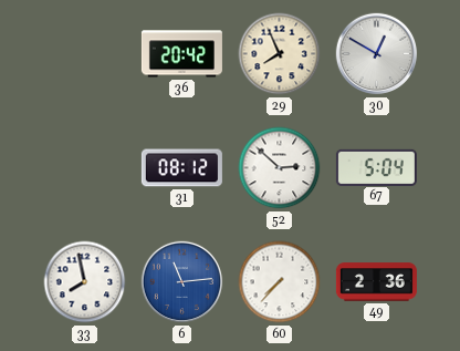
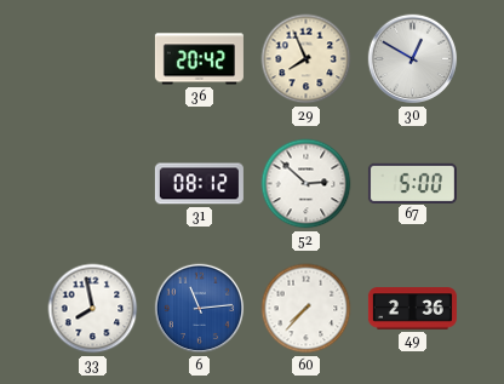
67: 5:04 -> 5:00
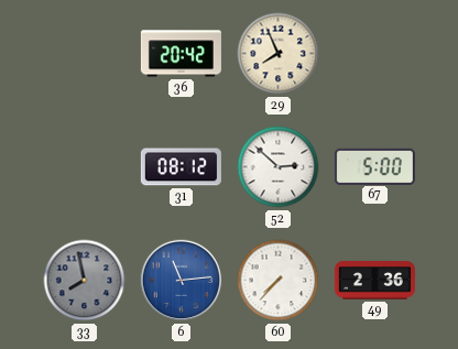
30: 12:50 -> none
33 dial: white -> grey
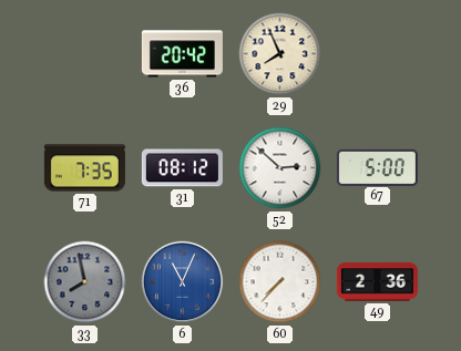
71: none -> 7:35
6: 11:14 -> 11:04
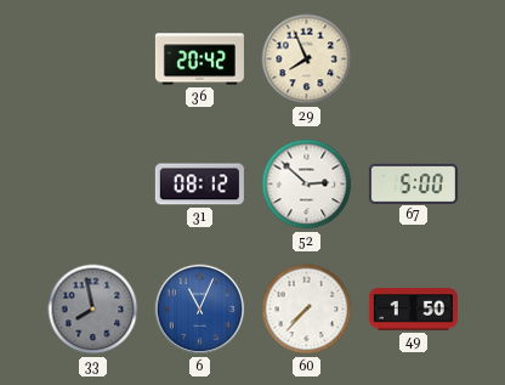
71: 7:35 -> none
49: 2:36 -> 1:50
